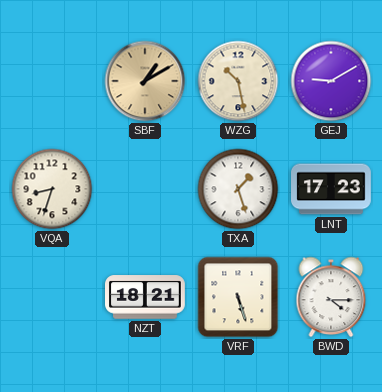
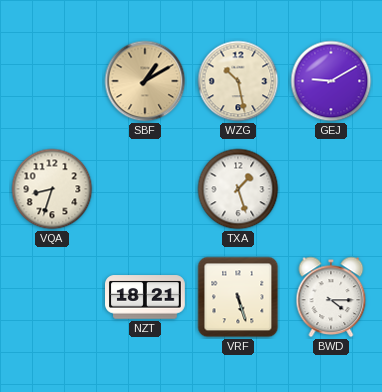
LNT: 17:23 -> none
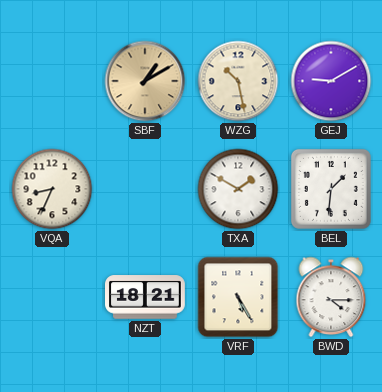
VQA: 8:33 -> 8:34
TXA: 1:27 -> 1:50
BEL: none -> 1:31
VRF: 5:27 -> 5:25
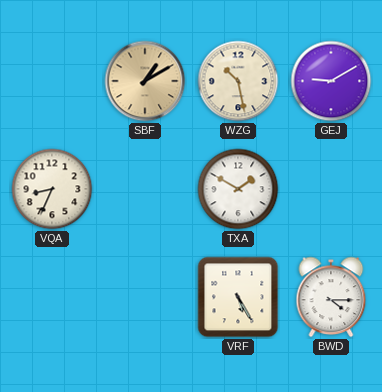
BEL: 1:31 -> none
NZT: 18:21 -> none
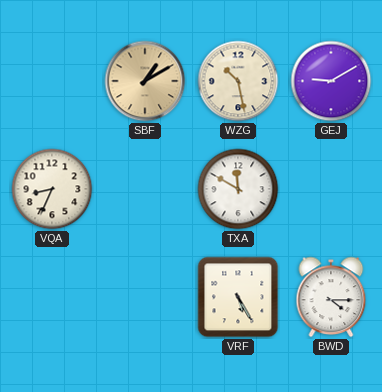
TXA: 1:50 -> 11:50
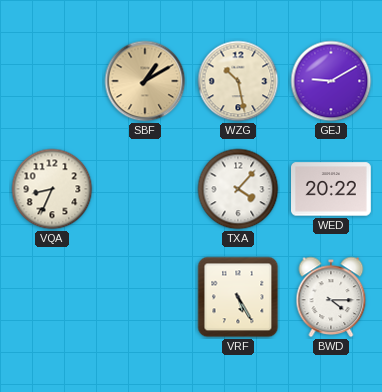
TXA: 11:50 -> 4:07
WED: none -> 20:22
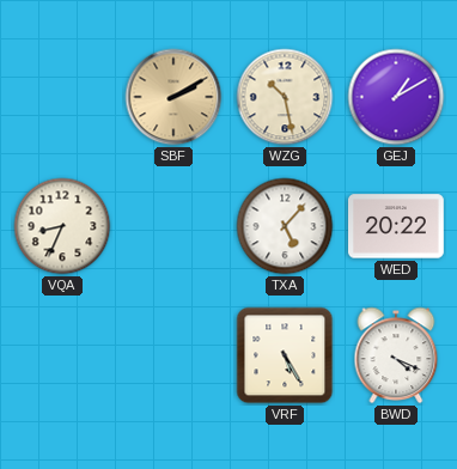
SBF: 1:10 -> 2:10
GEJ: 9:10 -> 1:10
TXA: 4:07 -> 5:07
BWD: 4:15 -> 4:19
